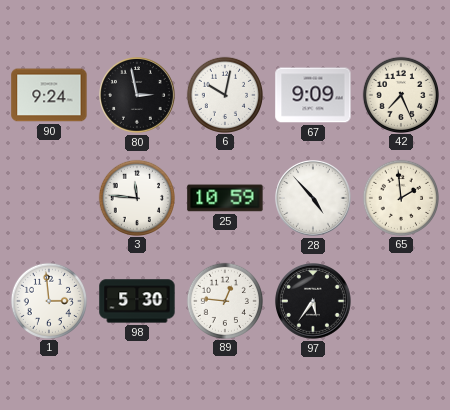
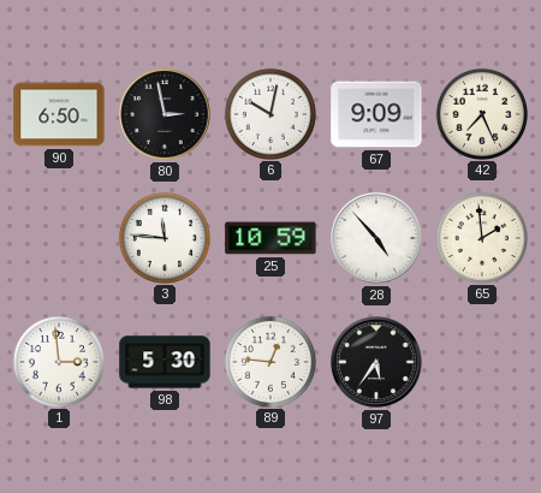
90: 9:24 -> 6:50
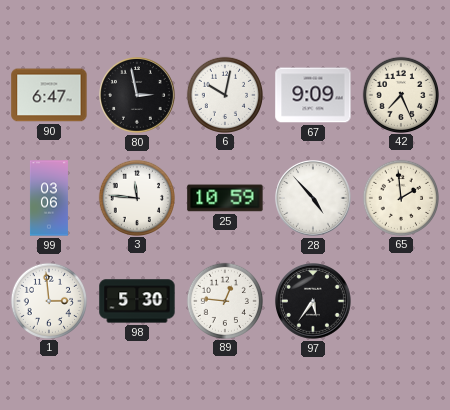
90: 6:50 -> 6:47
99: none -> 03:06
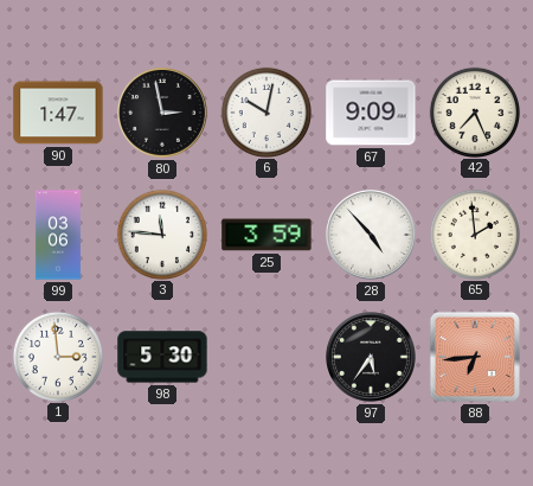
90: 6:47 -> 1:47
25: 10:59 -> 3:59
89: 12:46 -> none
88: none -> 6:44
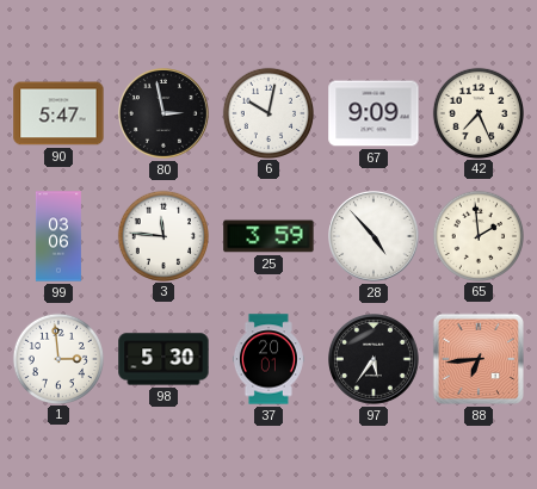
90: 1:47 -> 5:47
37: none -> 20:01
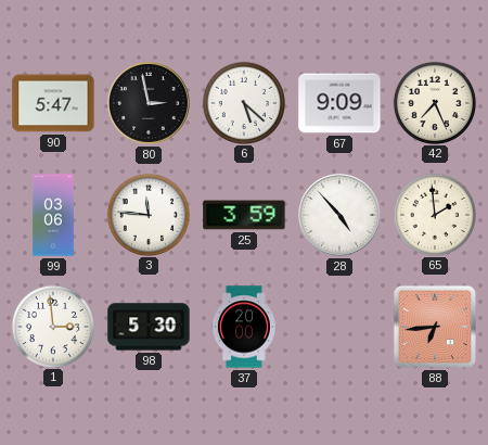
6: 10:02 -> 5:22
37: 20:01 -> 20:00
97: 5:36 -> none
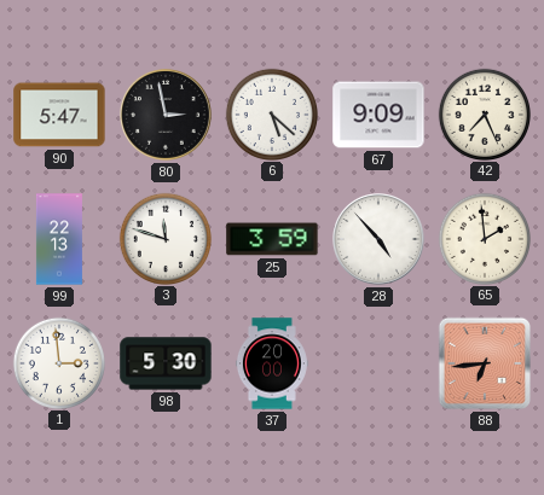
99: 03:06 -> 22:13
3: 11:46 -> 11:48
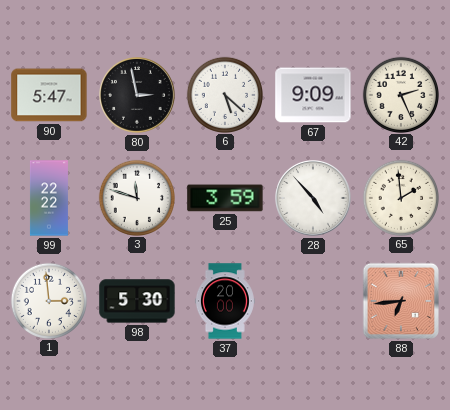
42: 7:26 -> 2:26
99: 22:13 -> 22:22
